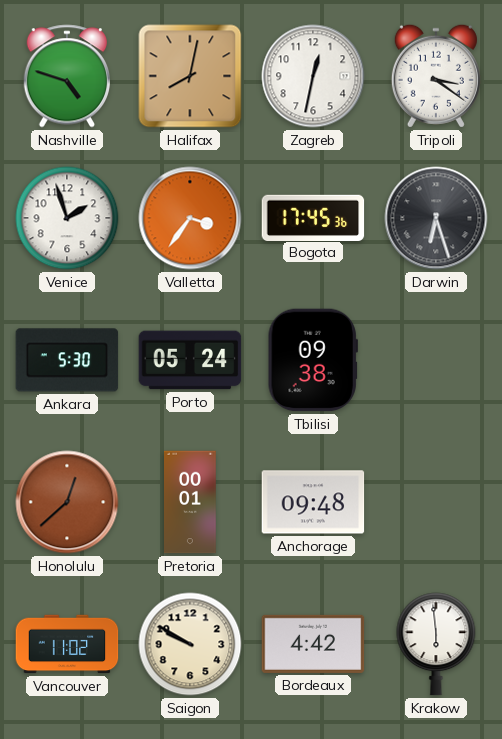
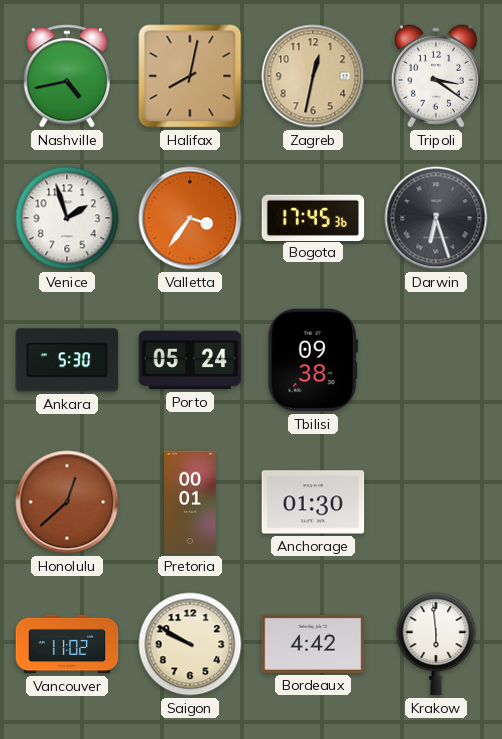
Nashville: 4:48 -> 4:43
Zagreb dial: white -> champagne
Anchorage: 09:48 -> 01:30
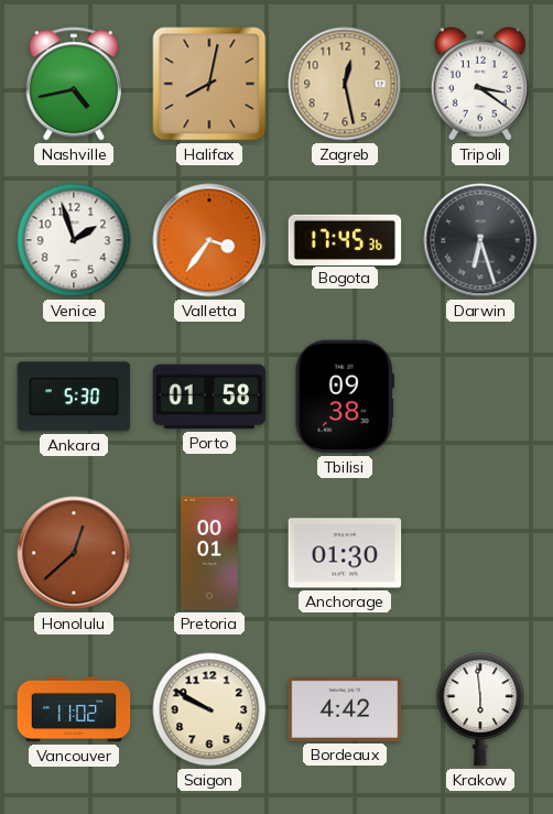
Zagreb: 12:32 -> 12:28
Porto: 05:24 -> 01:58
